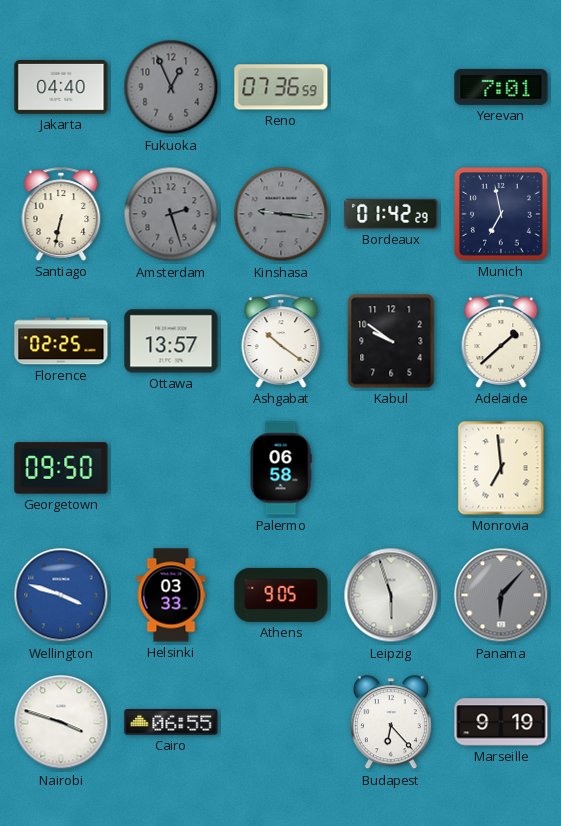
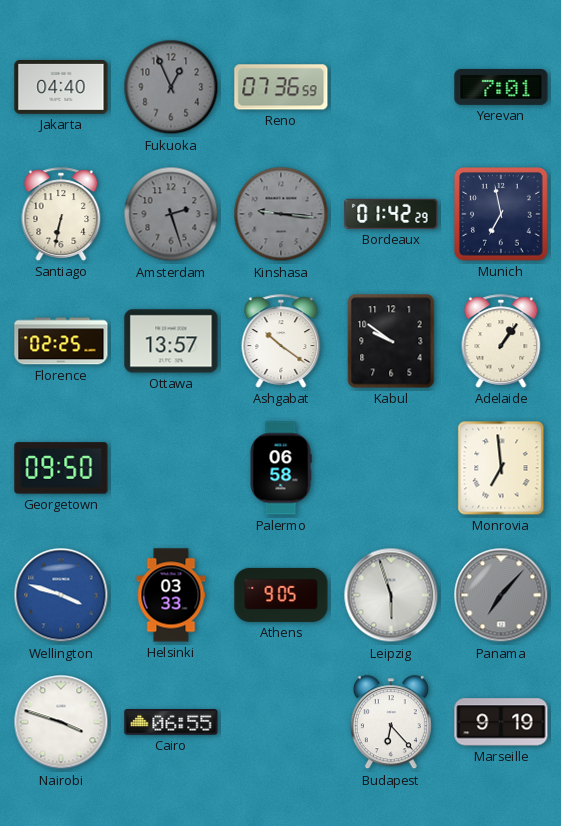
Adelaide: 1:38 -> 1:06
Panama: 6:07 -> 7:07
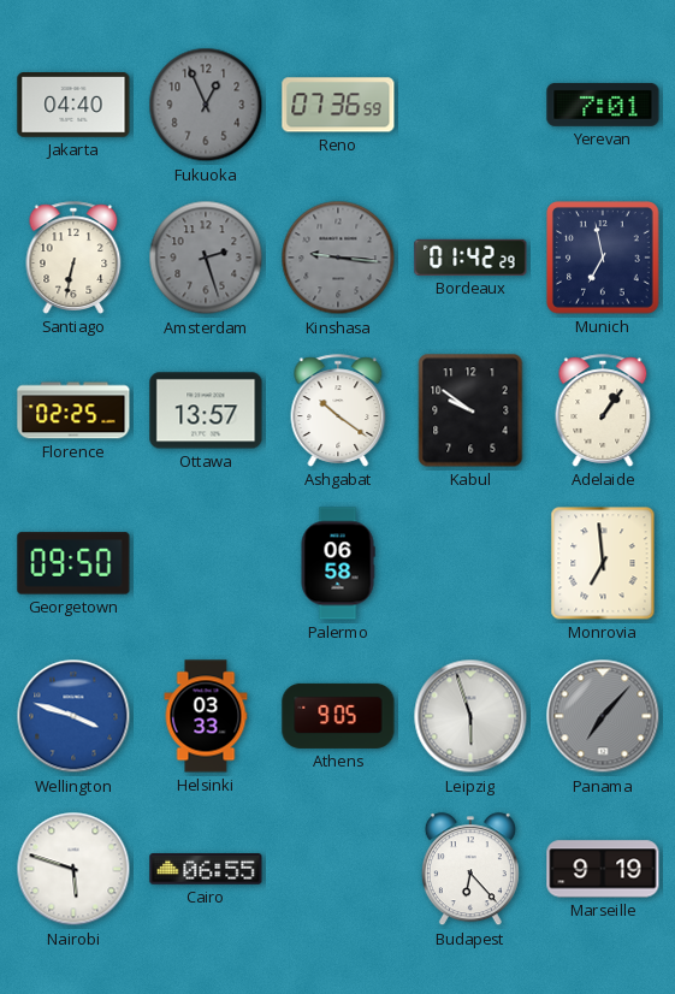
Nairobi: 3:48 -> 5:48
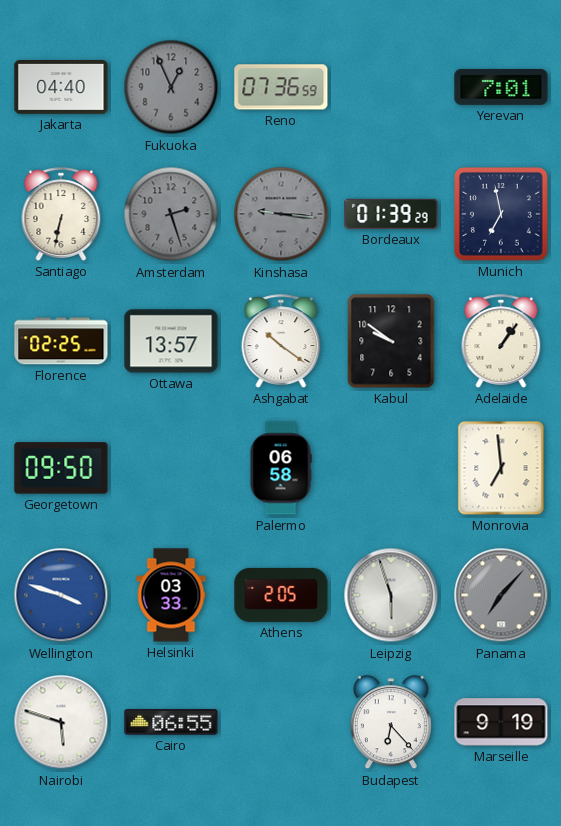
Bordeaux: 01:42 -> 01:39
Athens: 9:05 -> 2:05
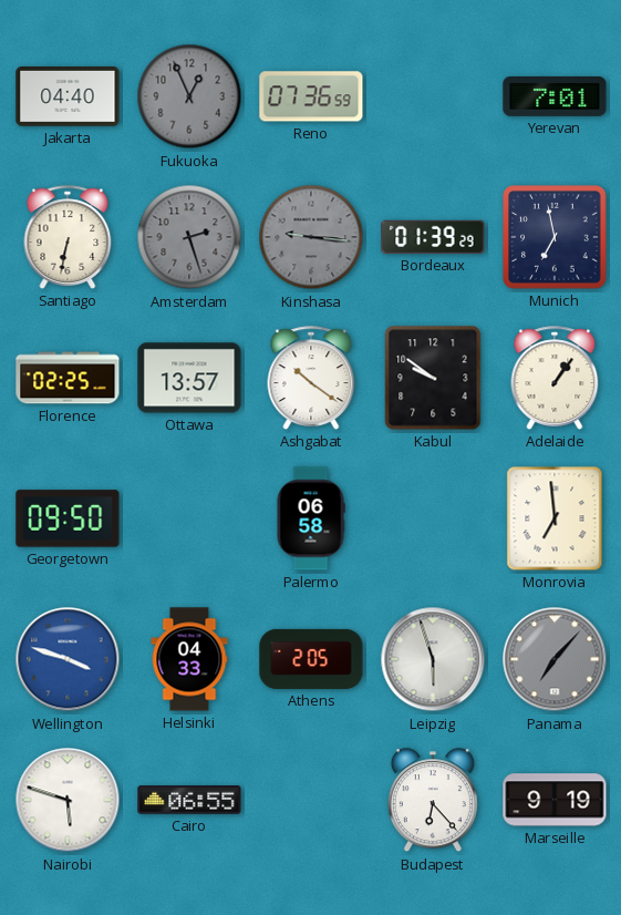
Helsinki: 03:33 -> 04:33
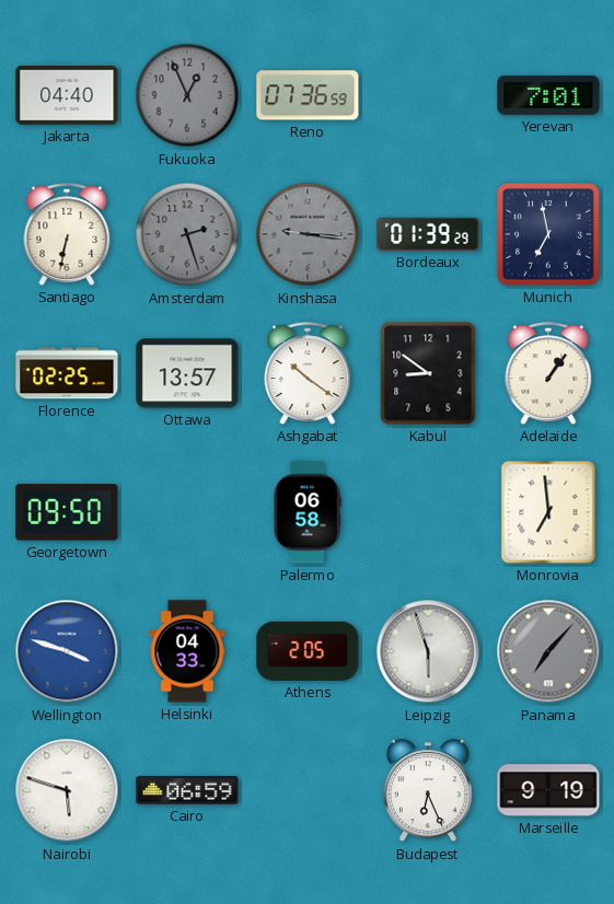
Kabul: 9:51 -> 8:51
Cairo: 06:55 -> 06:59
Budapest: 6:23 -> 6:26
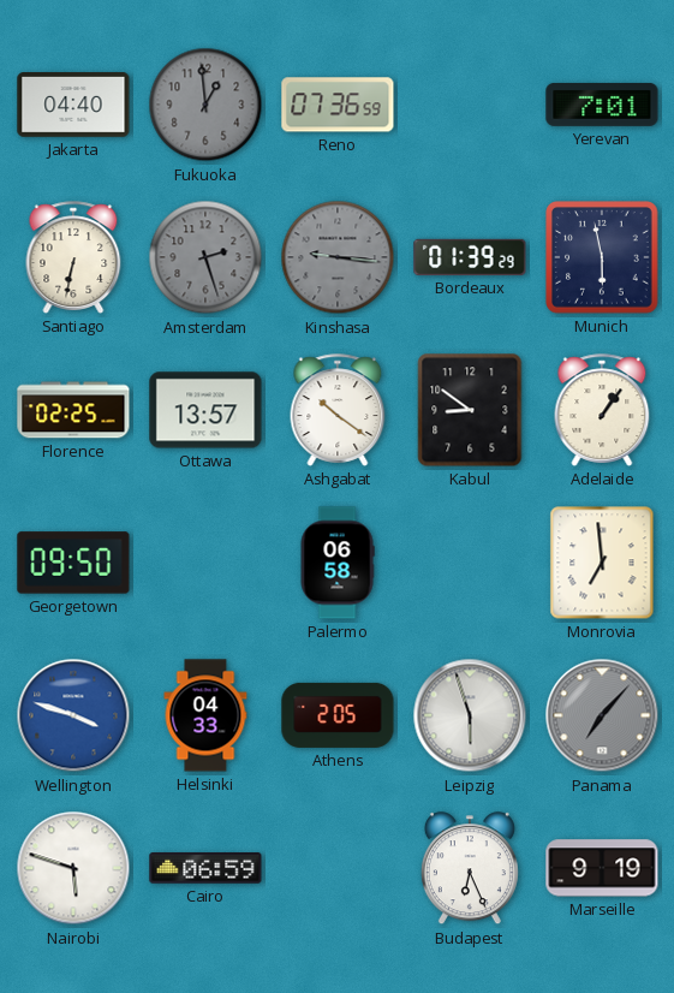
Fukuoka: 12:56 -> 12:59
Munich: 6:58 -> 5:58
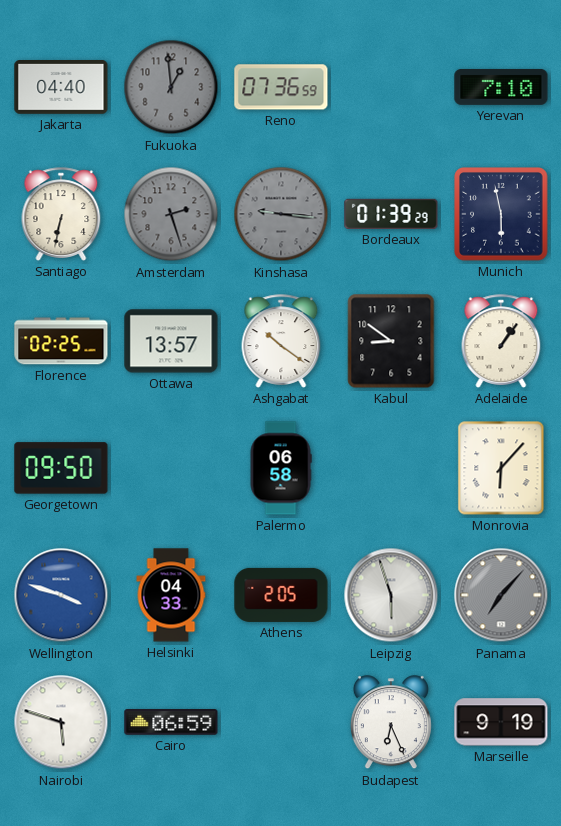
Yerevan: 7:01 -> 7:10
Monrovia: 6:59 -> 6:07
